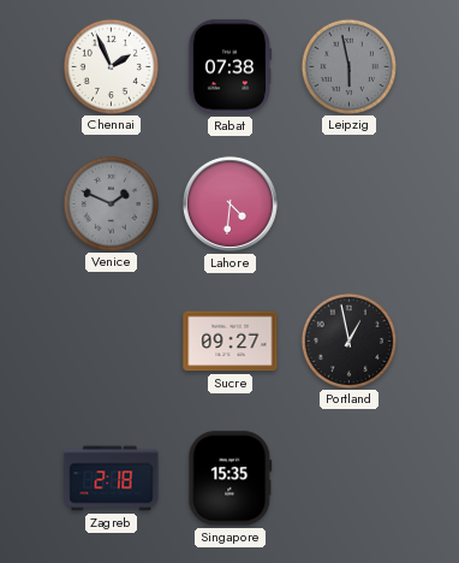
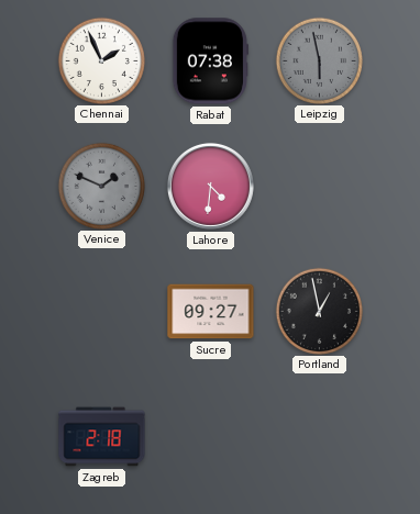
Singapore: 15:35 -> none
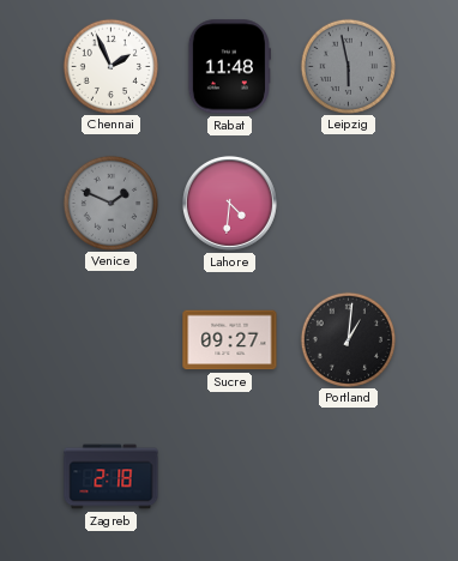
Rabat: 07:38 -> 11:48
Portland: 12:58 -> 1:01
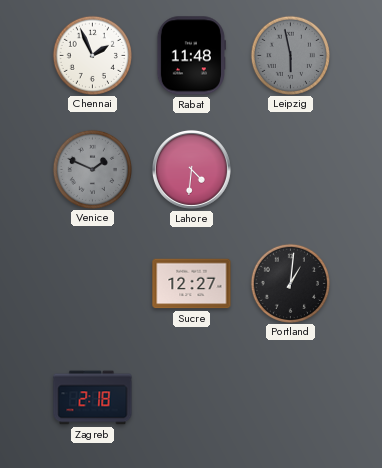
Sucre: 09:27 -> 12:27
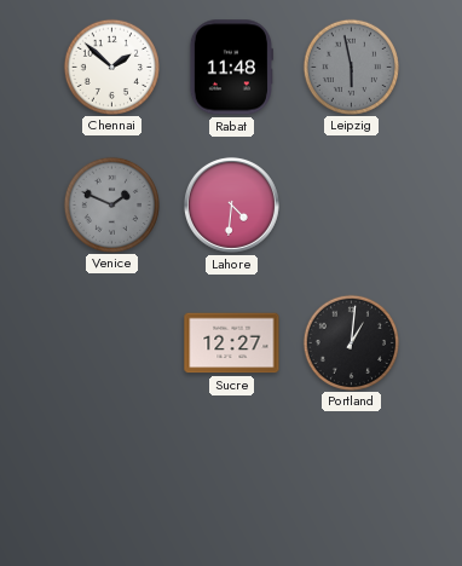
Chennai: 1:56 -> 1:52
Zagreb: 2:18 -> none
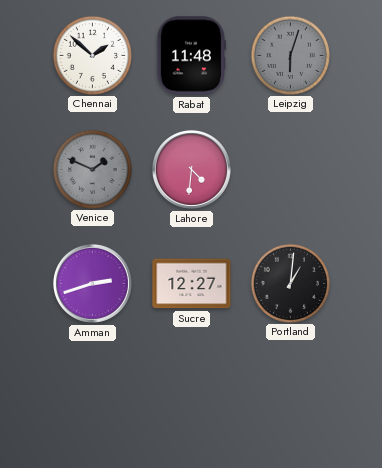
Leipzig: 5:58 -> 6:03
Amman: none -> 2:42
